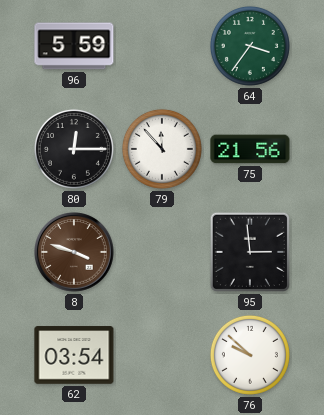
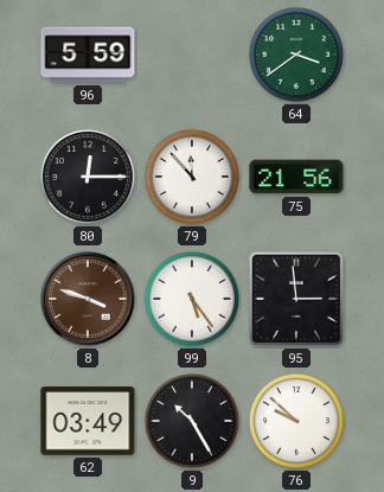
64: 3:36 -> 3:39
99: none -> 5:24
62: 03:54 -> 03:49
9: none -> 10:25
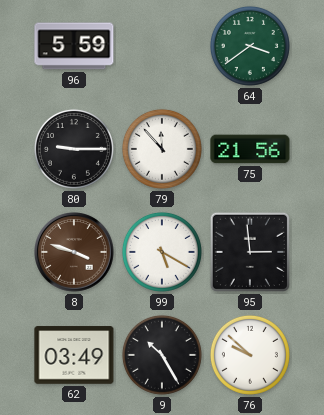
80: 12:15 -> 9:15
99: 5:24 -> 5:20
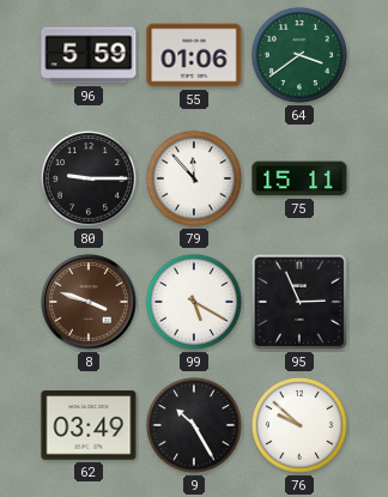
55: none -> 01:06
75: 21:56 -> 15:11
95: 2:59 -> 2:56
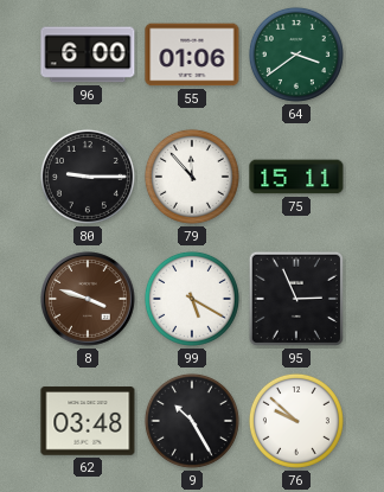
96: 5:59 -> 6:00
62: 03:49 -> 03:48
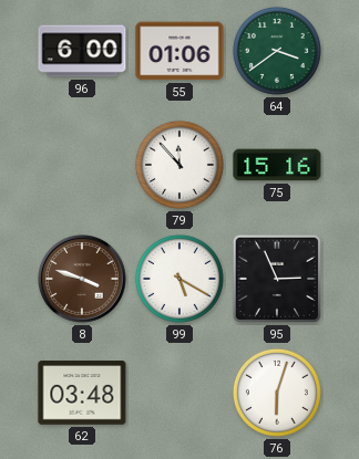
80: 9:15 -> none
75: 15:11 -> 15:16
9: 10:25 -> none
76: 9:52 -> 6:03
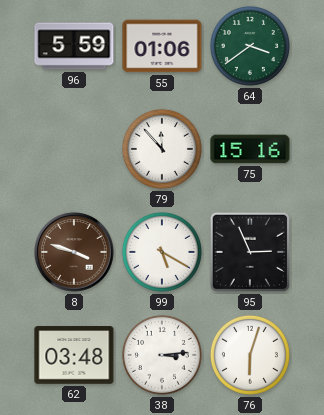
96: 6:00 -> 5:59
38: none -> 3:14
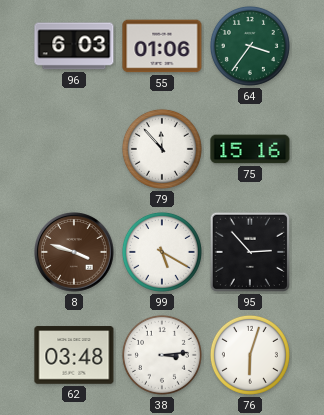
96: 5:59 -> 6:03
64: 3:39 -> 3:36
95: 2:56 -> 2:53
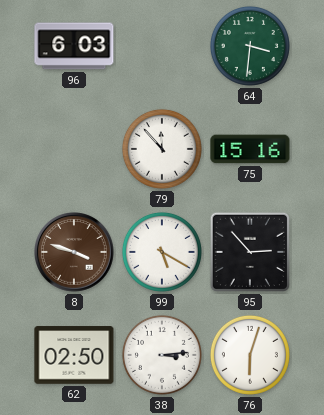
55: 01:06 -> none
64: 3:36 -> 3:31
62: 03:48 -> 02:50
